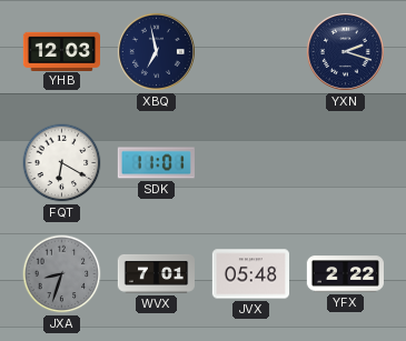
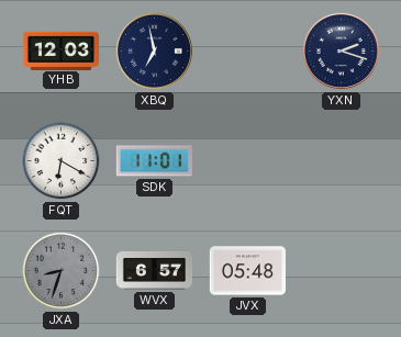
WVX: 7:01 -> 6:57
YFX: 2:22 -> none
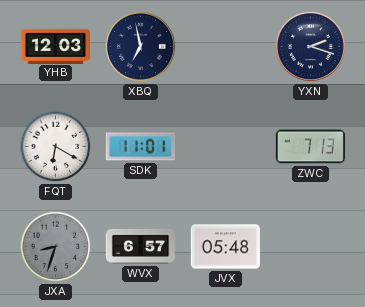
ZWC: none -> 7:13
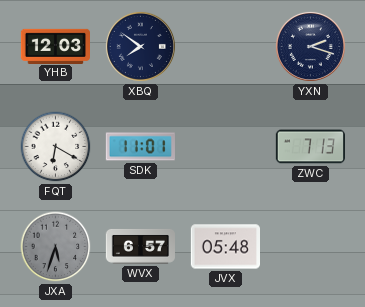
XBQ: 6:58 -> 7:51
JXA: 8:33 -> 5:33
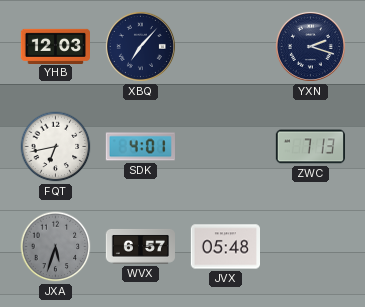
XBQ: 7:51 -> 7:07
FQT: 6:20 -> 6:43
SDK: 11:01 -> 4:01
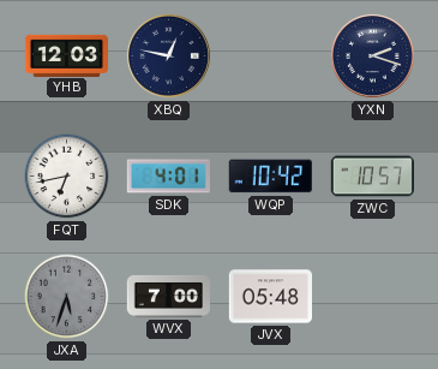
XBQ: 7:07 -> 12:47
WQP: none -> 10:42
ZWC: 7:13 -> 10:57
WVX: 6:57 -> 7:00
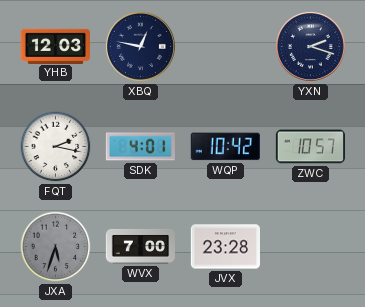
FQT: 6:43 -> 2:17
JVX: 05:48 -> 23:28
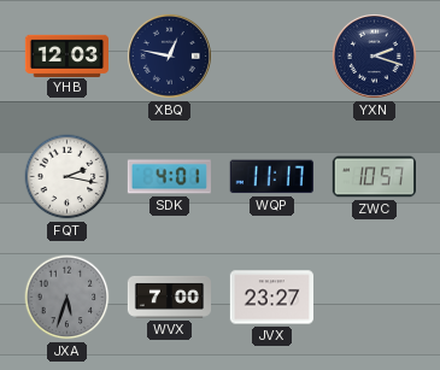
WQP: 10:42 -> 11:17
JVX: 23:28 -> 23:27
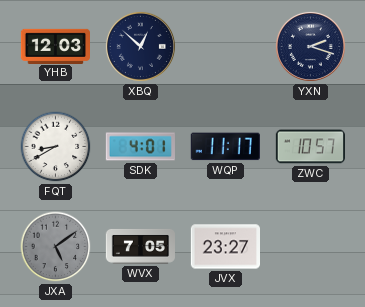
XBQ: 12:47 -> 12:52
FQT: 2:17 -> 8:40
JXA: 5:33 -> 5:09
WVX: 7:00 -> 7:05
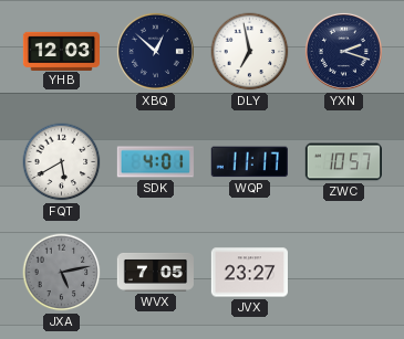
DLY: none -> 6:58
FQT: 8:40 -> 5:40
JXA: 5:09 -> 5:13
